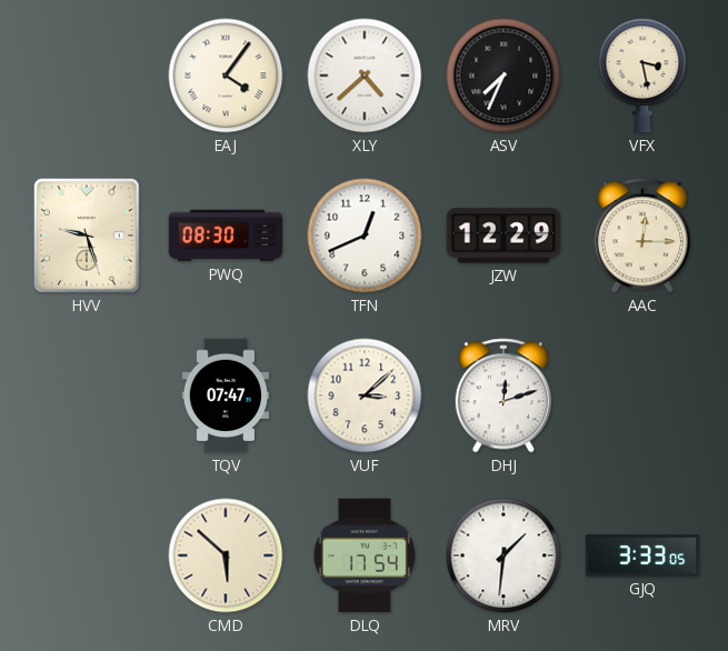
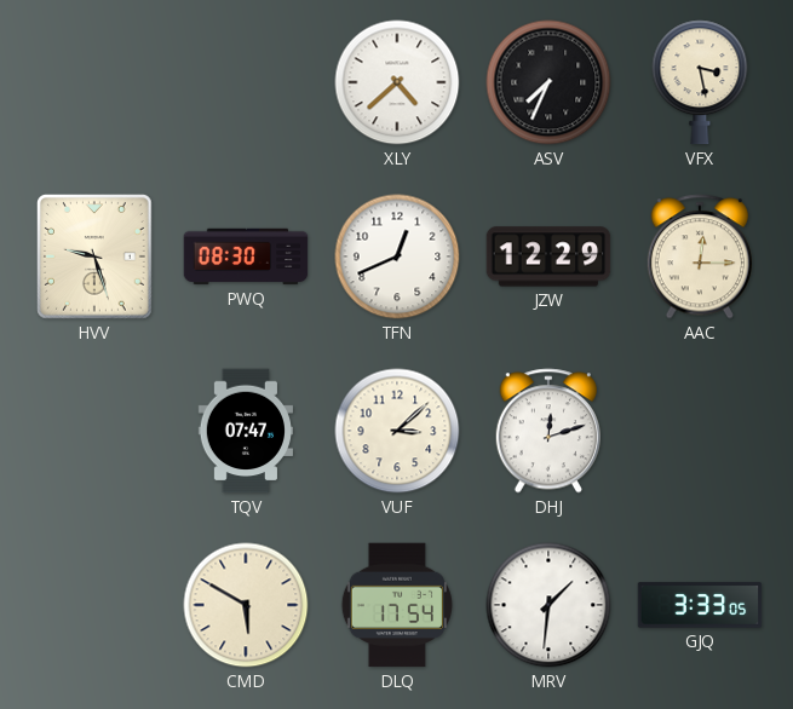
EAJ: 4:06 -> none
CMD: 5:52 -> 5:50
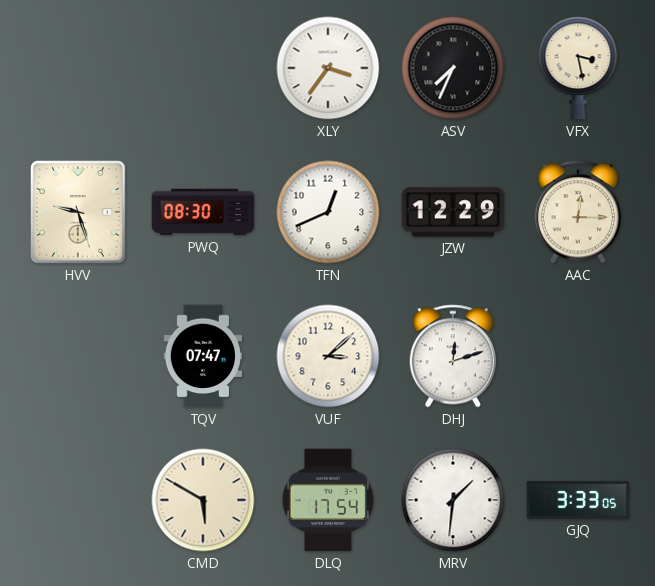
XLY: 4:38 -> 3:36
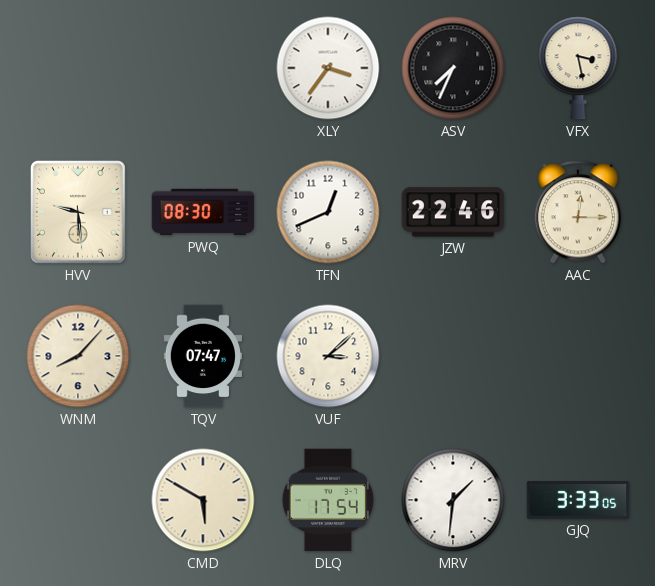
HVV: 9:27 -> 9:29
JZW: 12:29 -> 22:46
WNM: none -> 8:07
DHJ: 12:12 -> none
